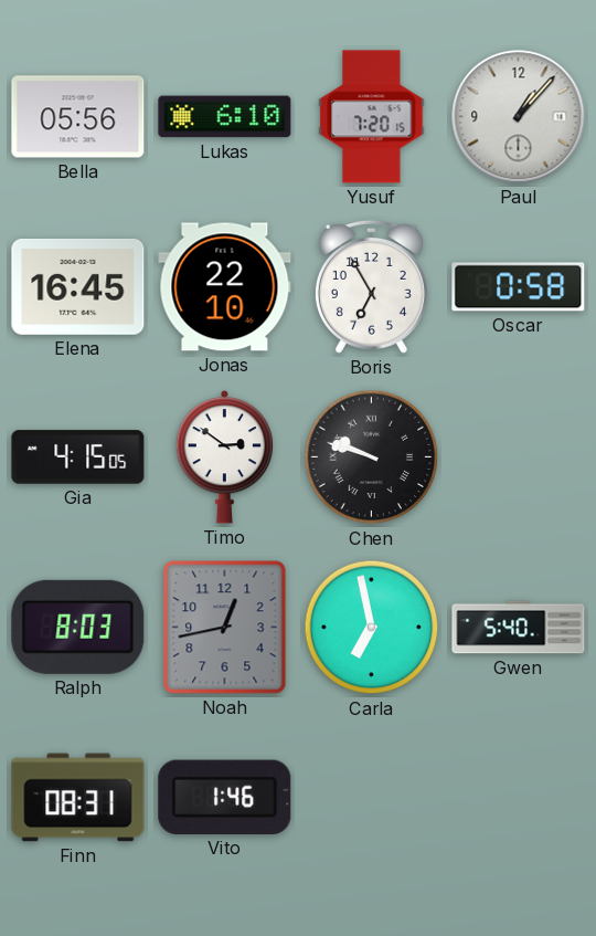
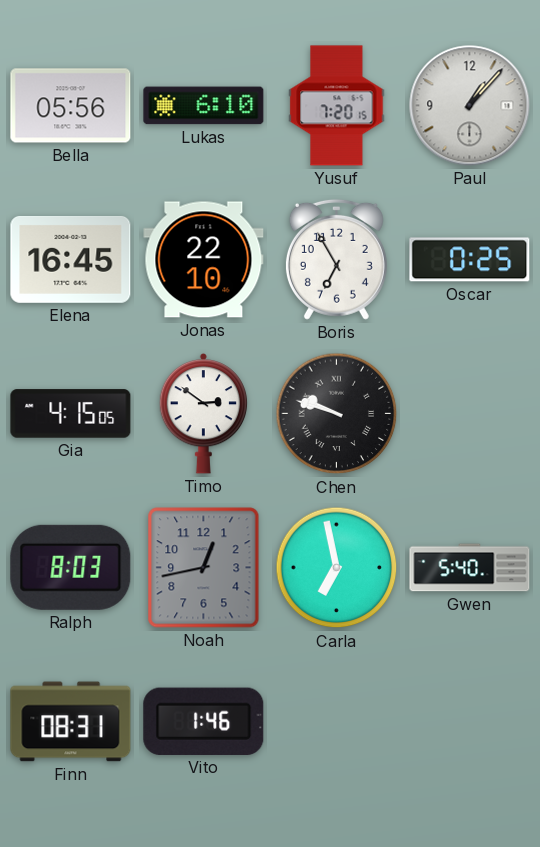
Oscar: 0:58 -> 0:25
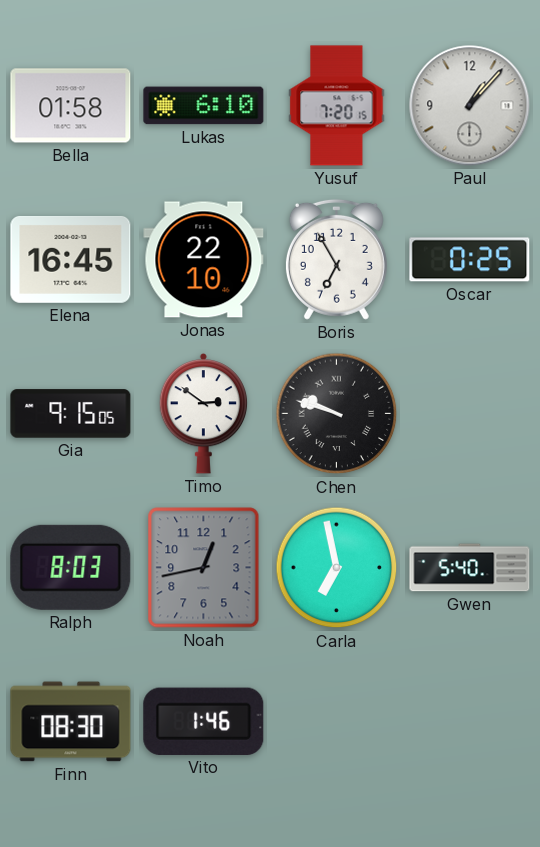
Bella: 05:56 -> 01:58
Gia: 4:15 -> 9:15
Finn: 08:31 -> 08:30
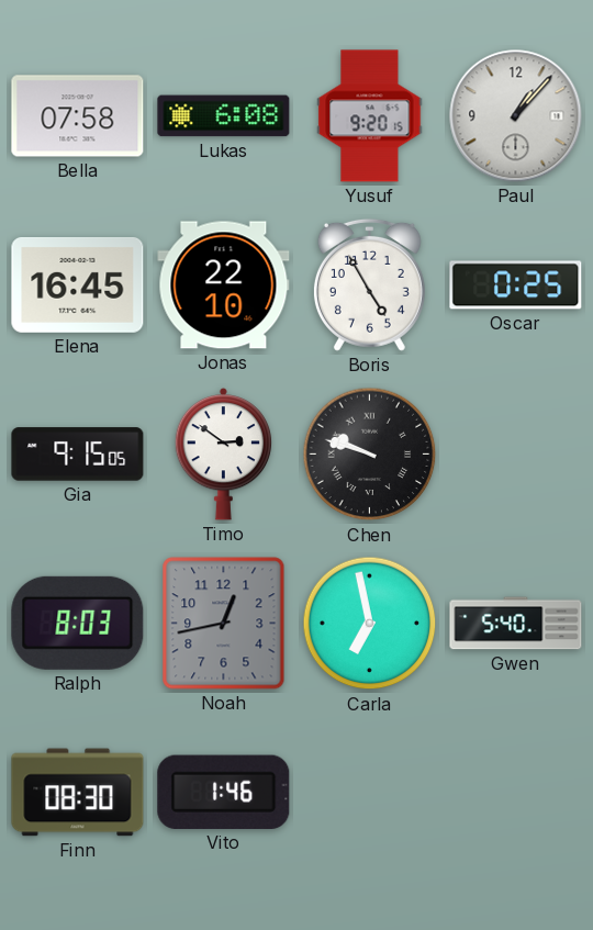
Bella: 01:58 -> 07:58
Lukas: 6:10 -> 6:08
Yusuf: 7:20 -> 9:20
Boris: 6:55 -> 4:55
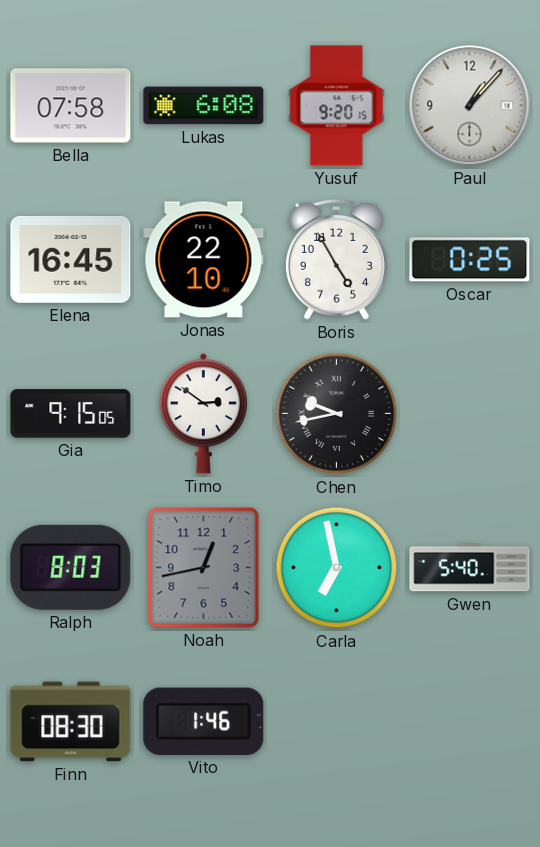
Chen: 9:48 -> 9:43
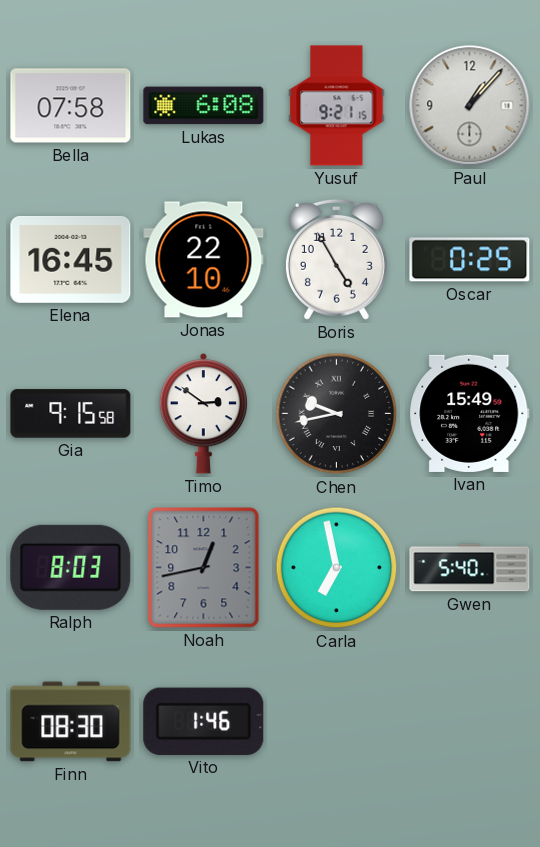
Yusuf: 9:20 -> 9:21
Gia: 9:15:05 -> 9:15:58
Ivan: none -> 15:49
